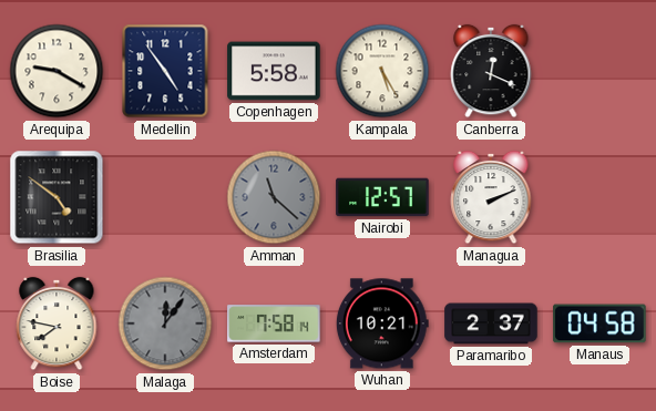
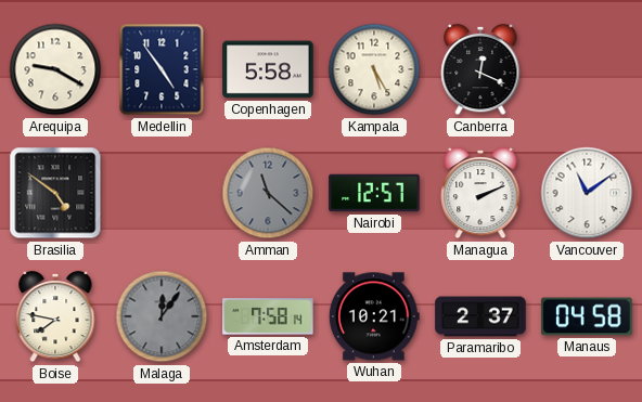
Vancouver: none -> 11:09
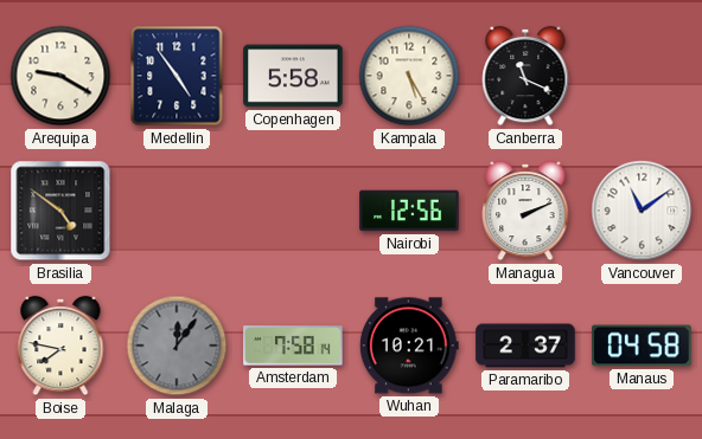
Canberra: 12:19 -> 11:19
Amman: 11:22 -> none
Nairobi: 12:57 -> 12:56
